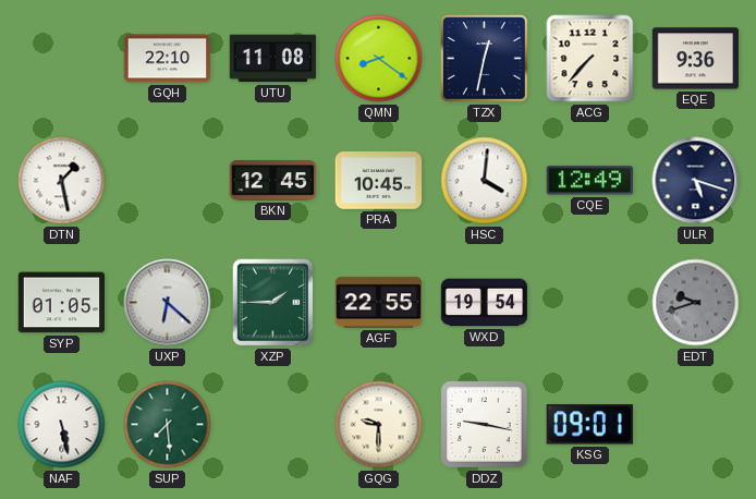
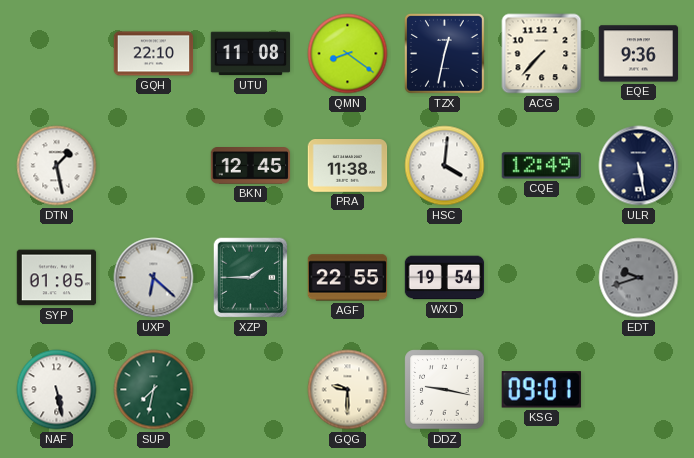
PRA: 10:45 -> 11:38
ULR: 5:18 -> 5:28
SUP: 7:29 -> 7:32
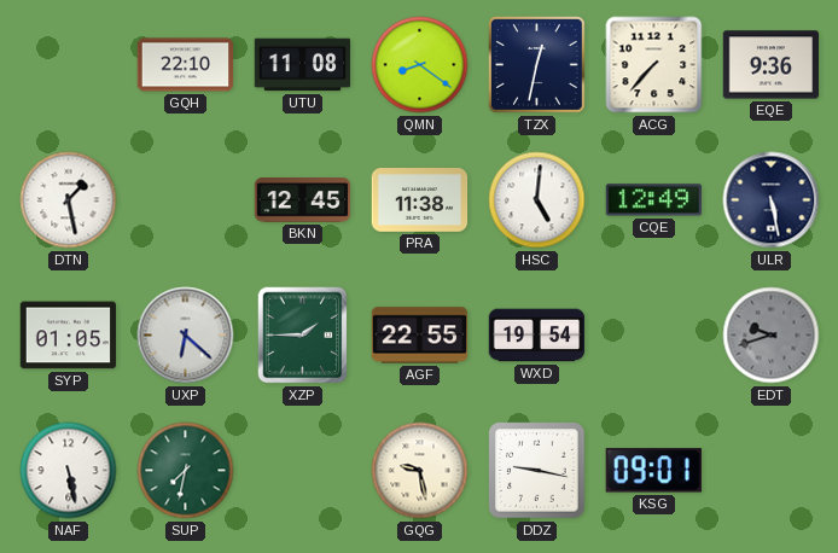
HSC: 4:01 -> 5:01
GQG: 9:30 -> 9:28
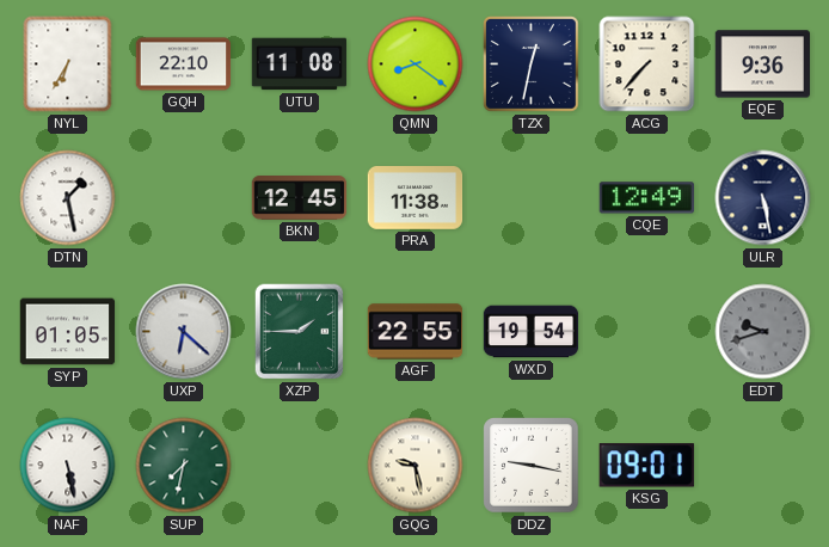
NYL: none -> 6:35
HSC: 5:01 -> none
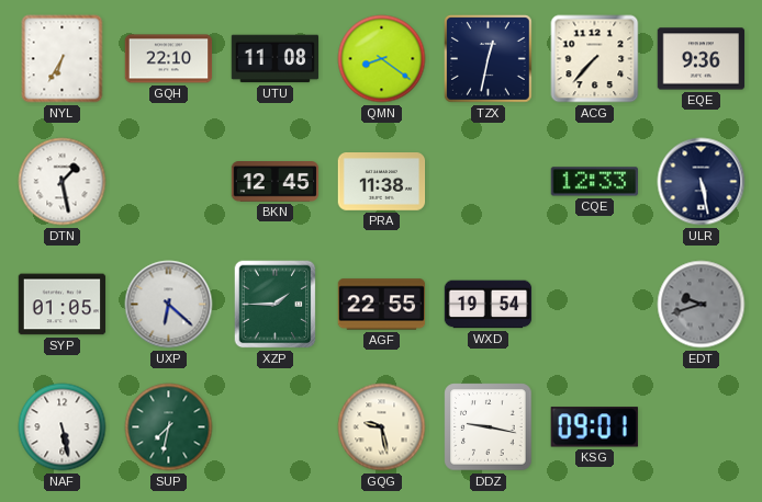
CQE: 12:49 -> 12:33
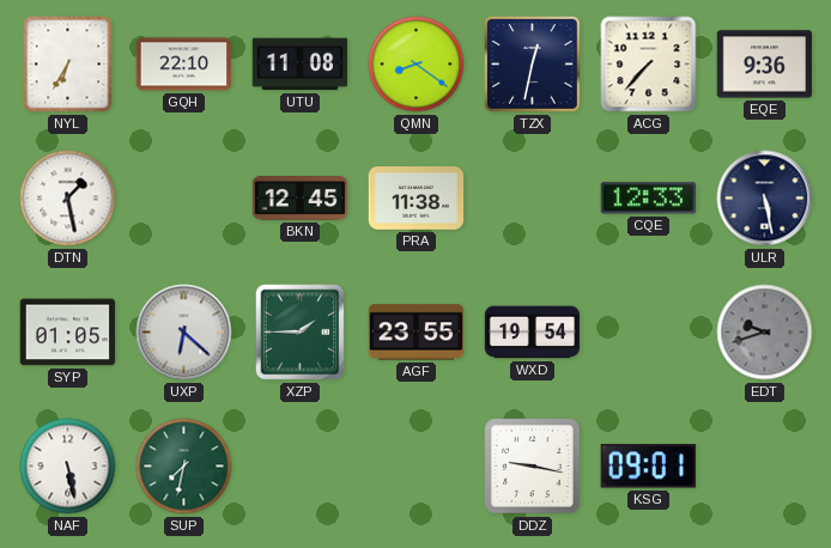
AGF: 22:55 -> 23:55
GQG: 9:28 -> none
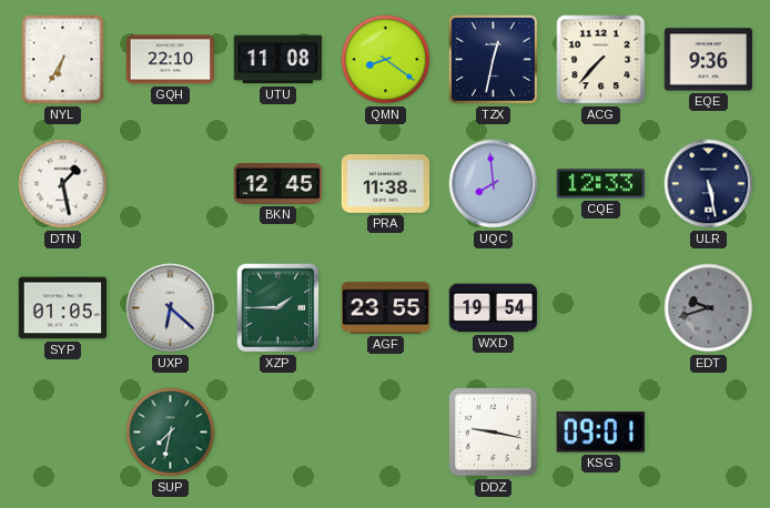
UQC: none -> 7:59
NAF: 5:28 -> none
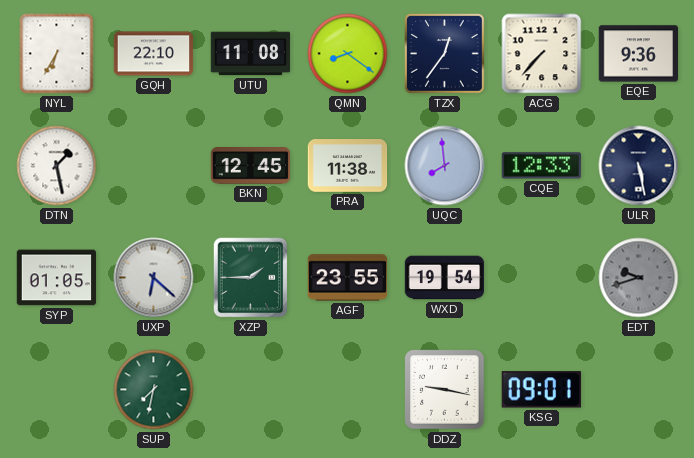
TZX: 12:32 -> 12:36
